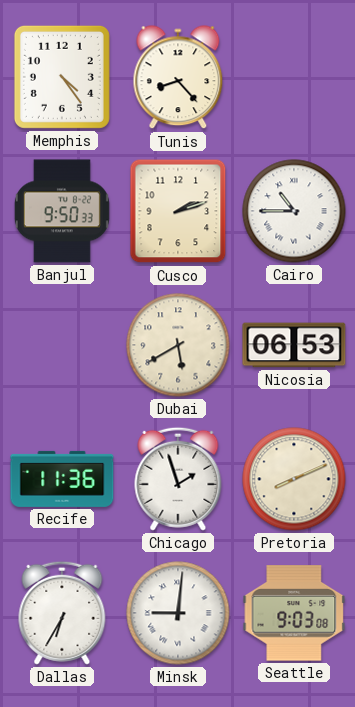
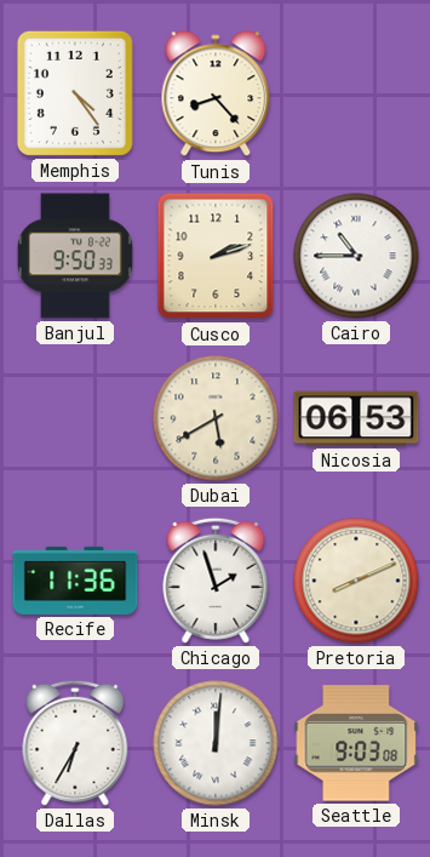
Minsk: 9:01 -> 12:01
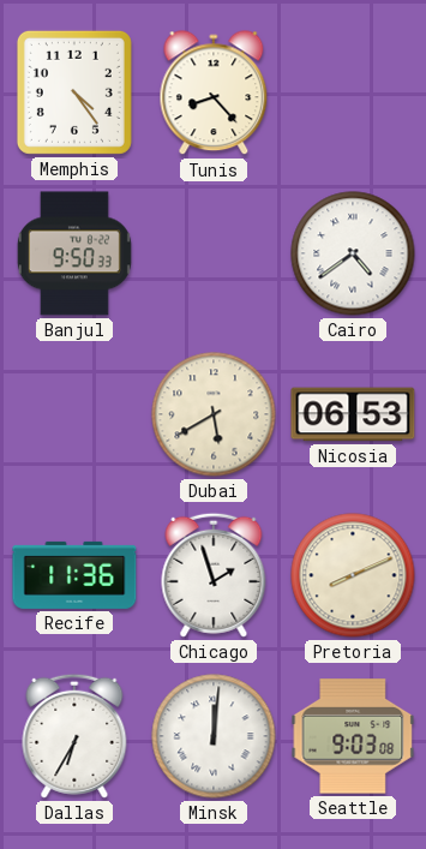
Cusco: 2:12 -> none
Cairo: 10:45 -> 4:39
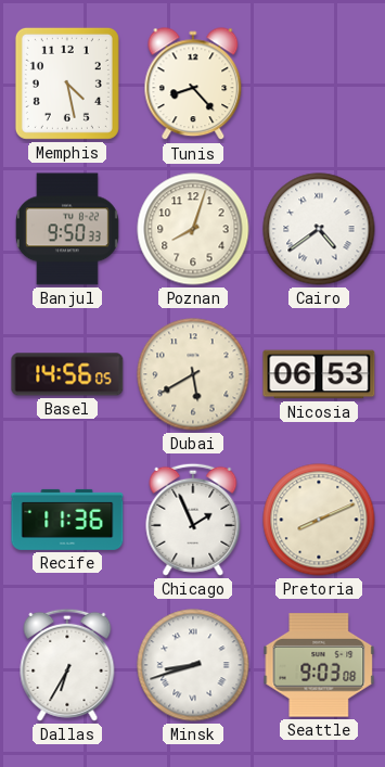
Memphis: 4:24 -> 4:28
Poznan: none -> 8:03
Basel: none -> 14:56
Chicago: 1:57 -> 1:56
Minsk: 12:01 -> 8:42
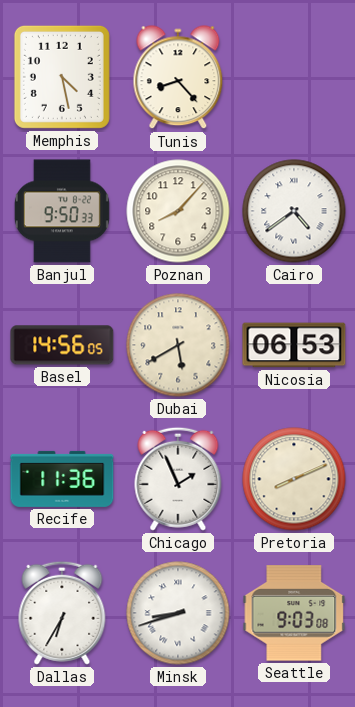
Poznan: 8:03 -> 8:07
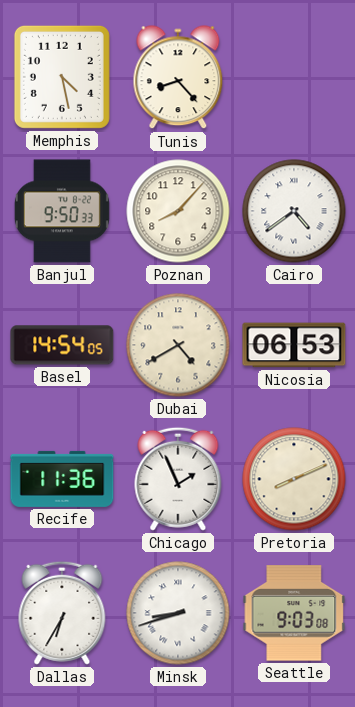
Basel: 14:56 -> 14:54
Dubai: 5:40 -> 4:40
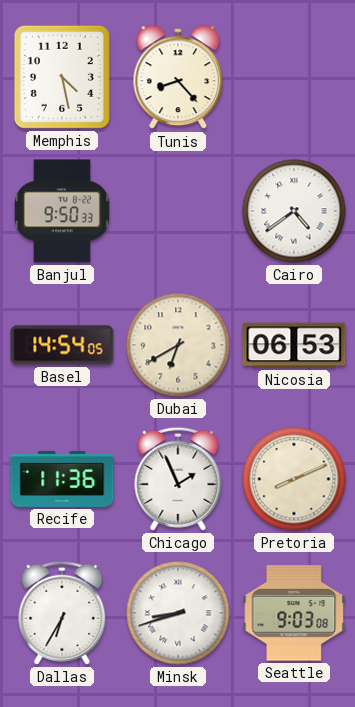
Poznan: 8:07 -> none
Dubai: 4:40 -> 6:40
